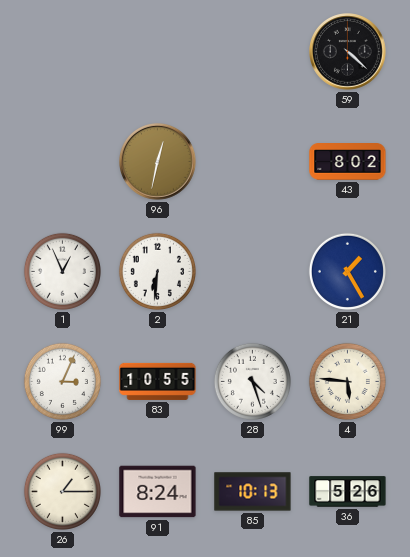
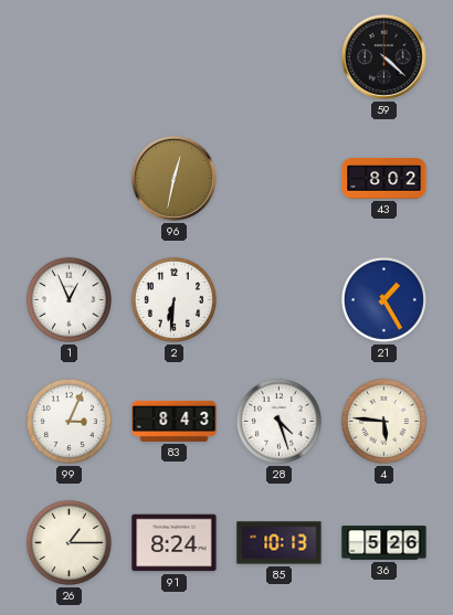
83: 10:55 -> 8:43
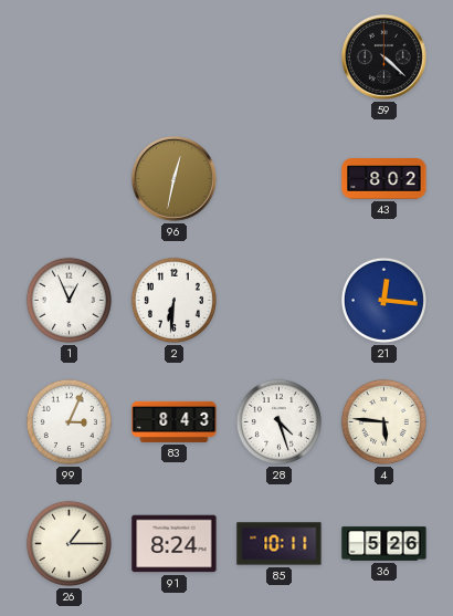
21: 1:25 -> 12:16
85: 10:13 -> 10:11
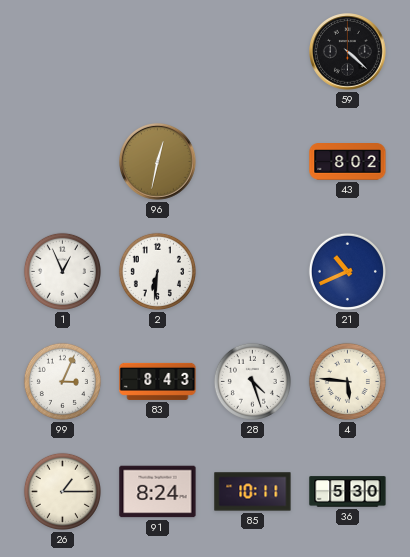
21: 12:16 -> 10:41
36: 5:26 -> 5:30
